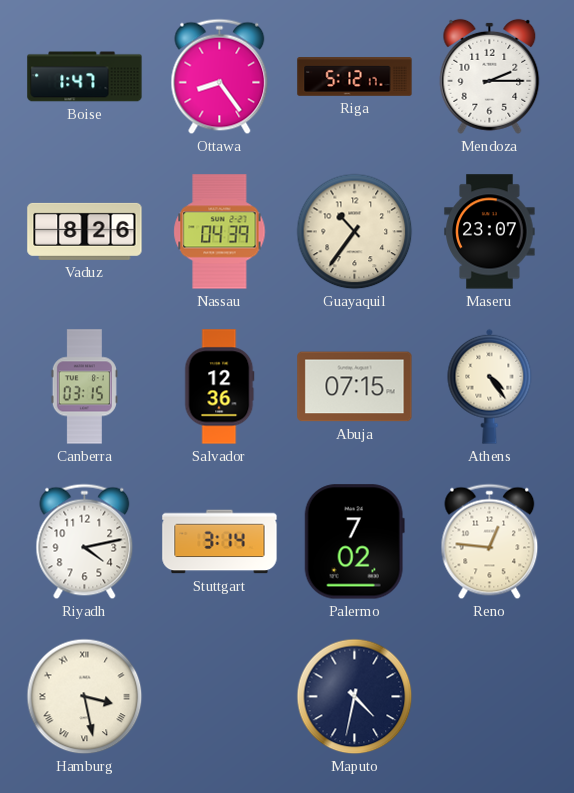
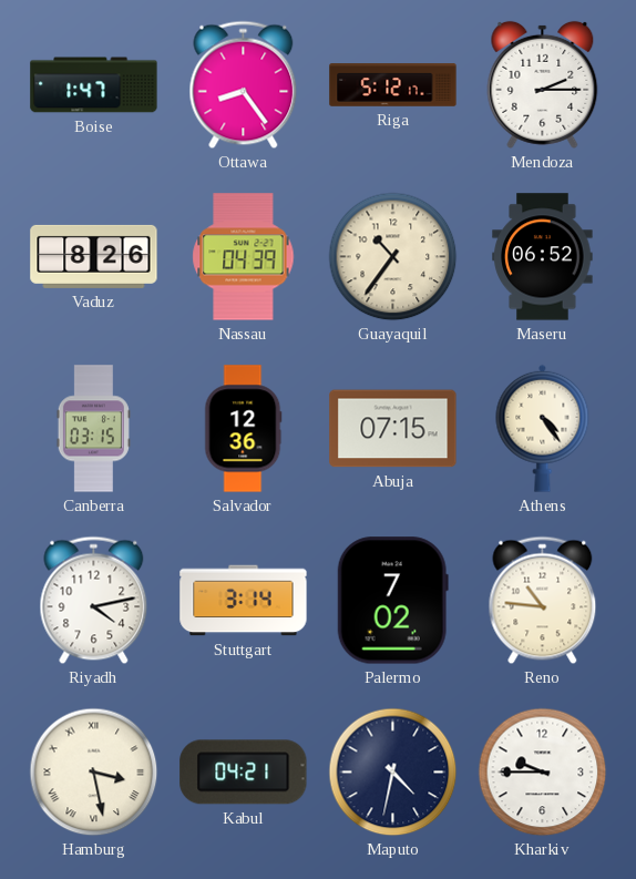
Maseru: 23:07 -> 06:52
Reno: 12:46 -> 10:46
Kabul: none -> 04:21
Kharkiv: none -> 9:45
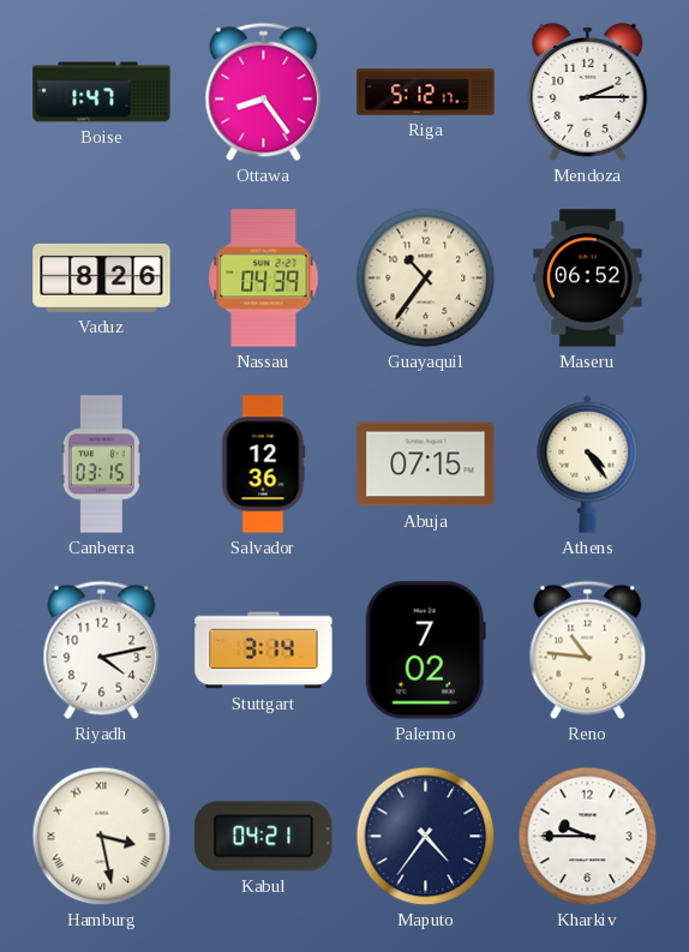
Maputo: 4:32 -> 4:36
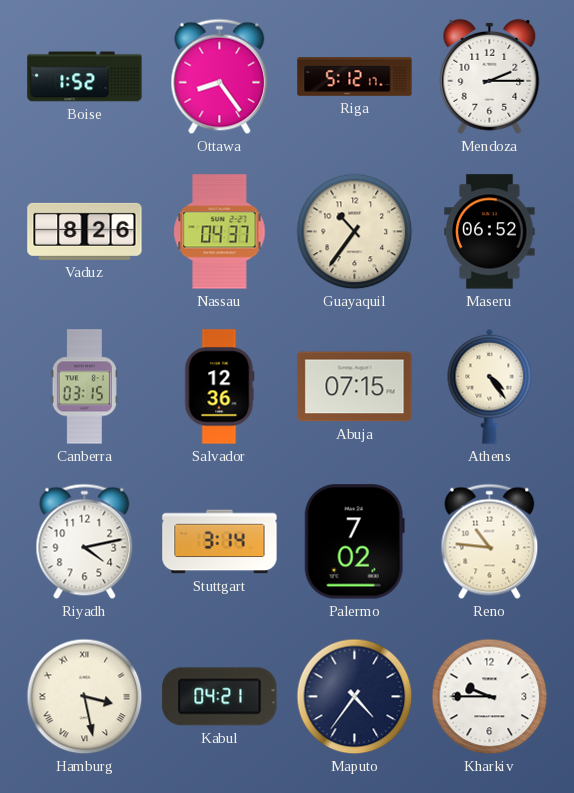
Boise: 1:47 -> 1:52
Nassau: 04:39 -> 04:37
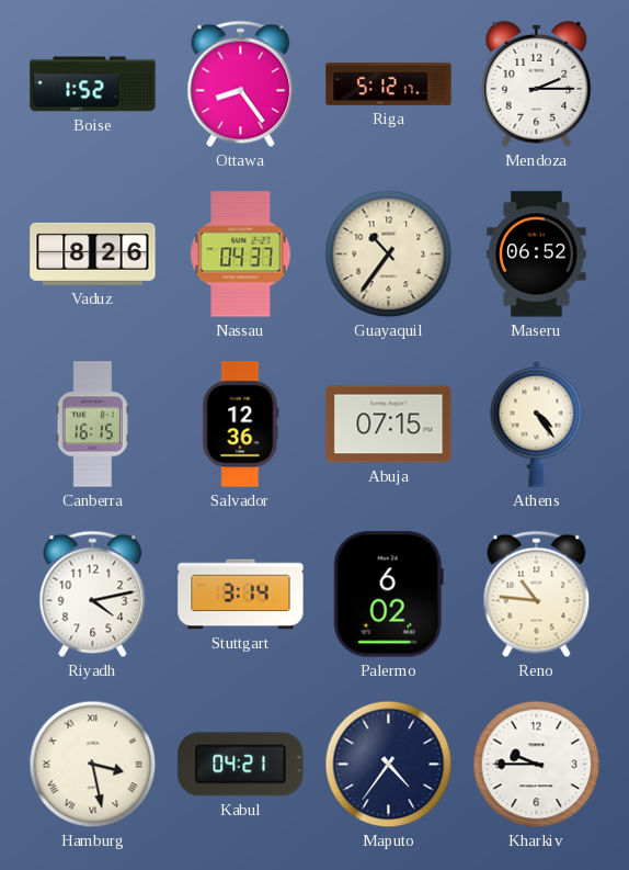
Canberra: 03:15 -> 16:15
Palermo: 7:02 -> 6:02
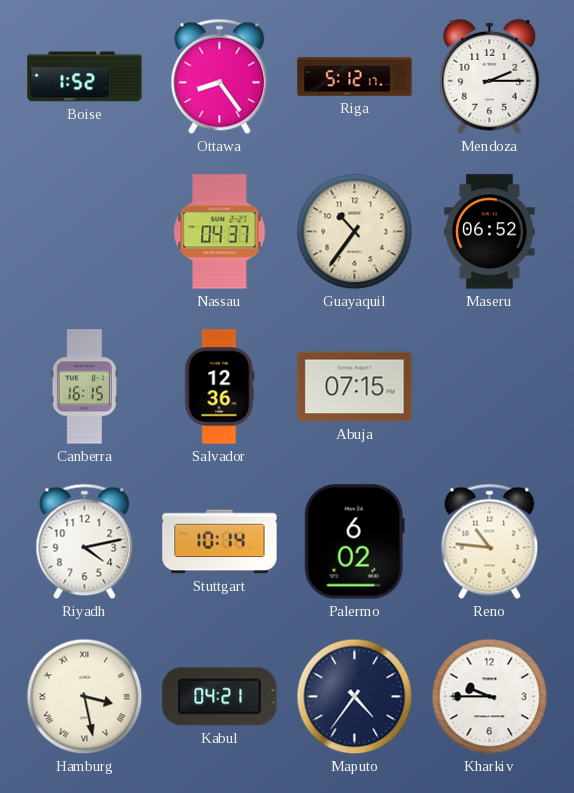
Vaduz: 8:26 -> none
Athens: 4:24 -> none
Stuttgart: 3:14 -> 10:14
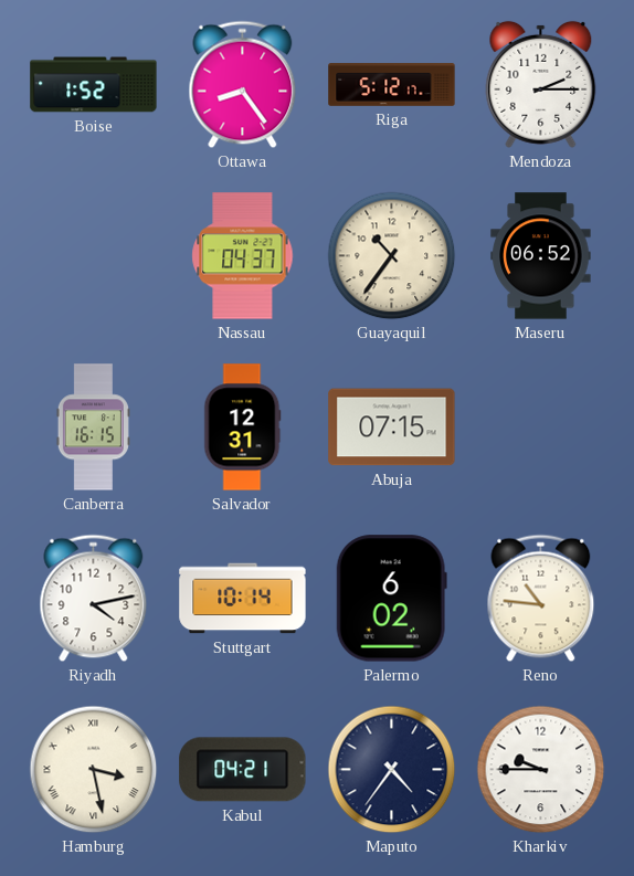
Salvador: 12:36 -> 12:31
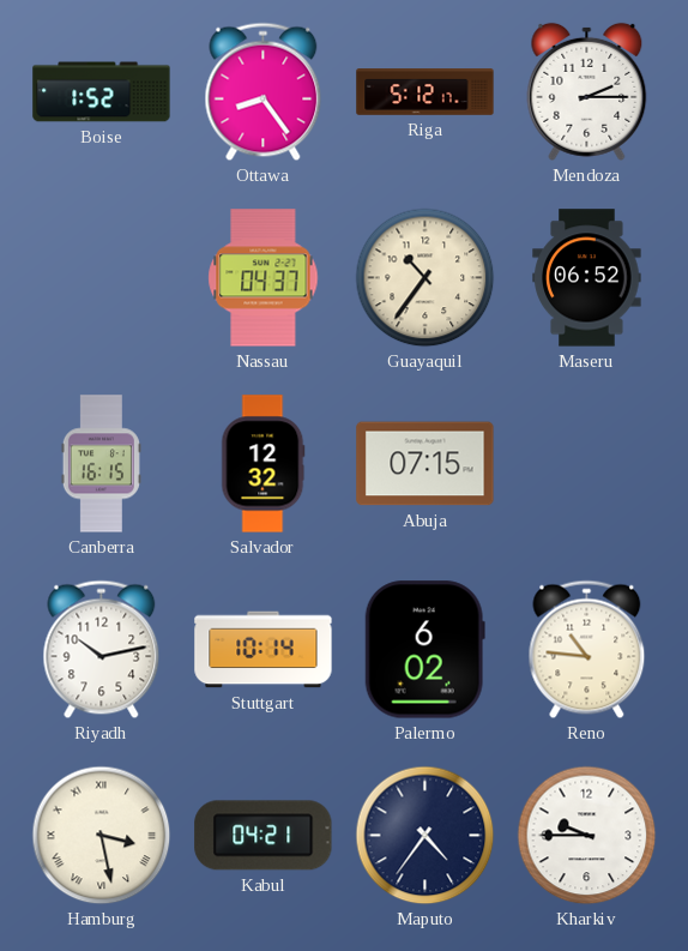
Salvador: 12:31 -> 12:32
Riyadh: 4:13 -> 10:13
